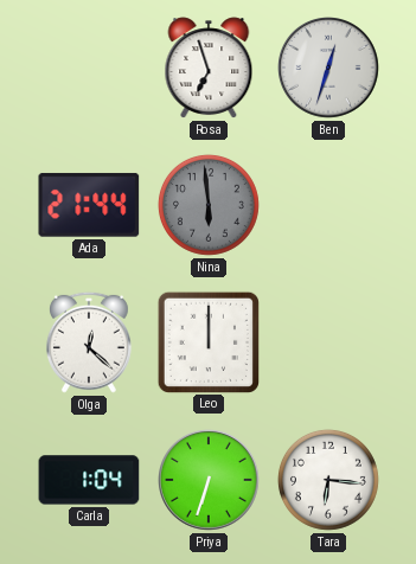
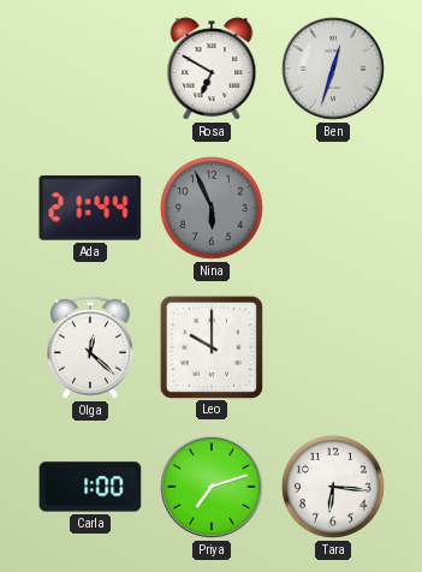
Rosa: 6:57 -> 6:50
Nina: 5:59 -> 5:56
Leo: 12:00 -> 10:00
Carla: 1:04 -> 1:00
Priya: 6:33 -> 7:12
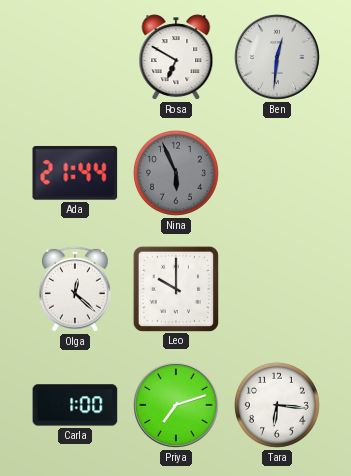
Ben: 12:33 -> 12:31
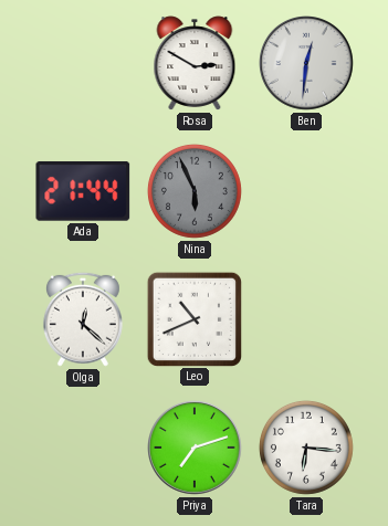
Rosa: 6:50 -> 2:50
Leo: 10:00 -> 10:41
Carla: 1:00 -> none
